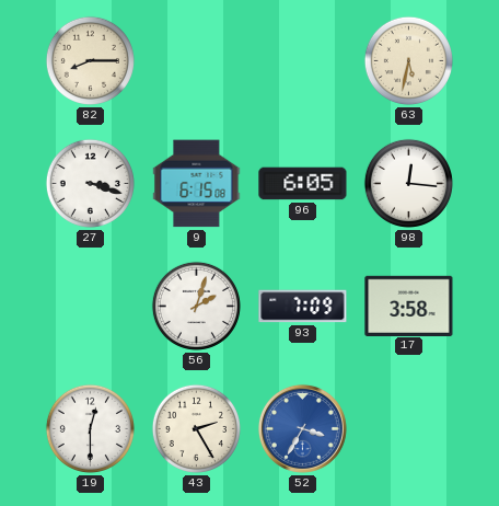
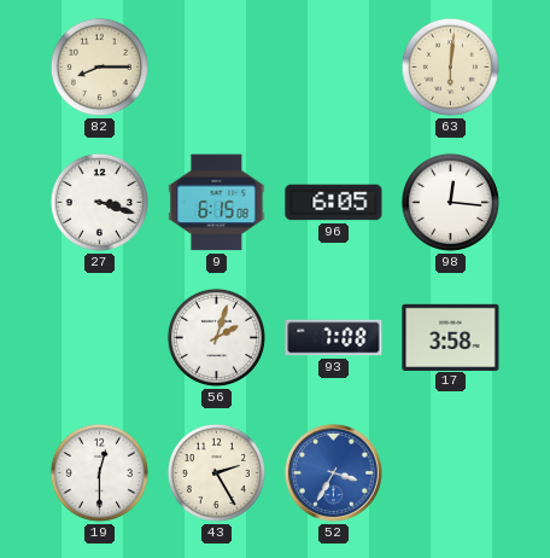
63: 5:32 -> 6:01
93: 7:09 -> 7:08
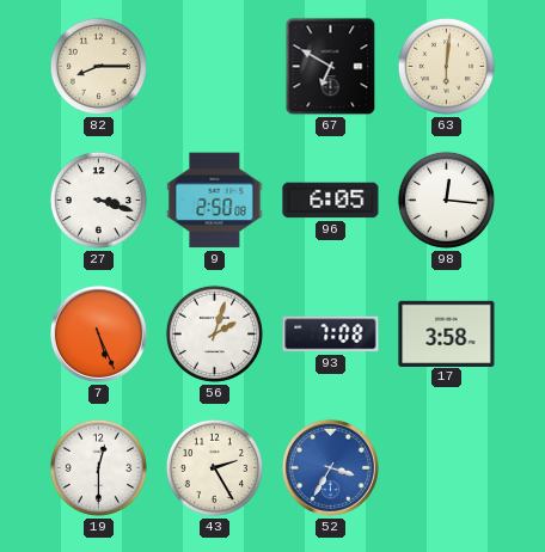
67: none -> 6:50
9: 6:15 -> 2:50
7: none -> 5:26
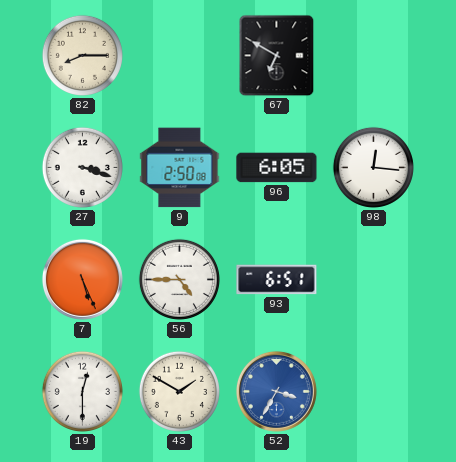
63: 6:01 -> none
56: 2:03 -> 4:45
93: 7:08 -> 6:51
17: 3:58 -> none
43: 2:25 -> 1:50
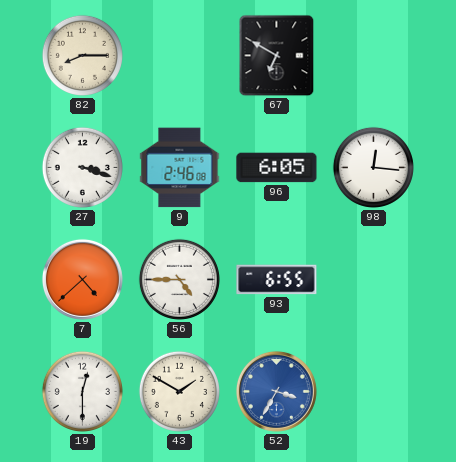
9: 2:50 -> 2:46
7: 5:26 -> 4:38
93: 6:51 -> 6:55
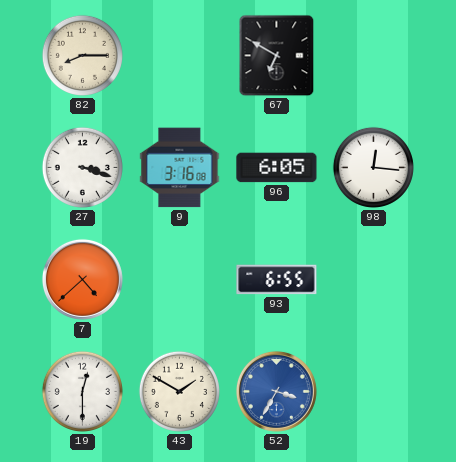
9: 2:46 -> 3:16
56: 4:45 -> none
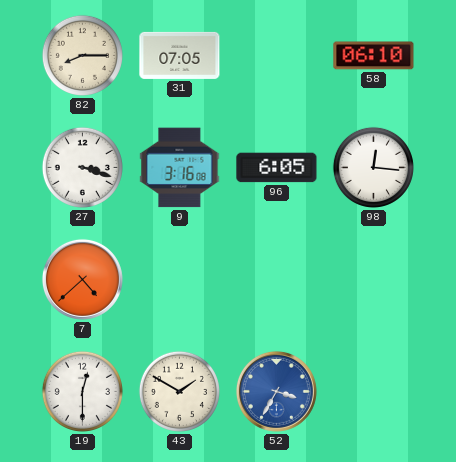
31: none -> 07:05
67: 6:50 -> none
58: none -> 06:10
93: 6:55 -> none
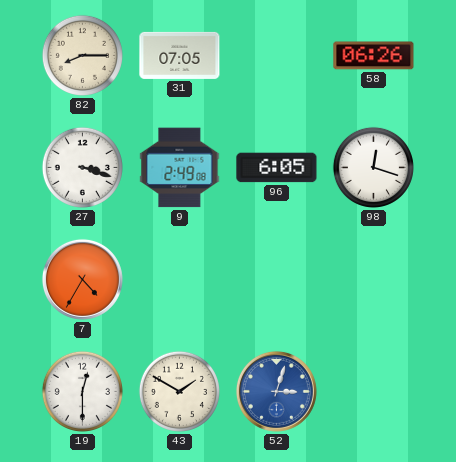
58: 06:10 -> 06:26
9: 3:16 -> 2:49
98: 12:16 -> 12:18
7: 4:38 -> 4:35
52: 3:35 -> 3:03
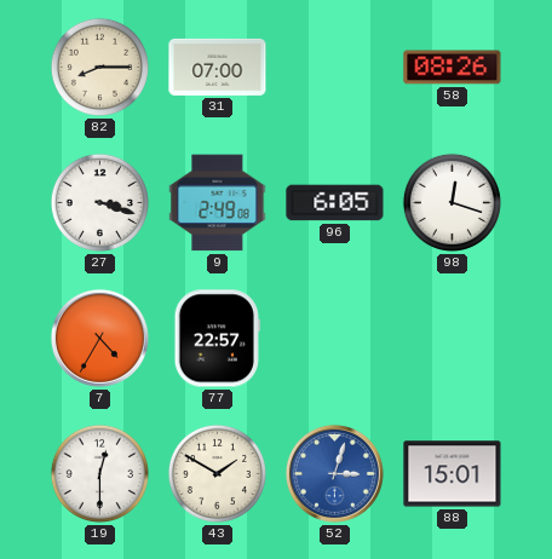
31: 07:05 -> 07:00
58: 06:26 -> 08:26
77: none -> 22:57
88: none -> 15:01
